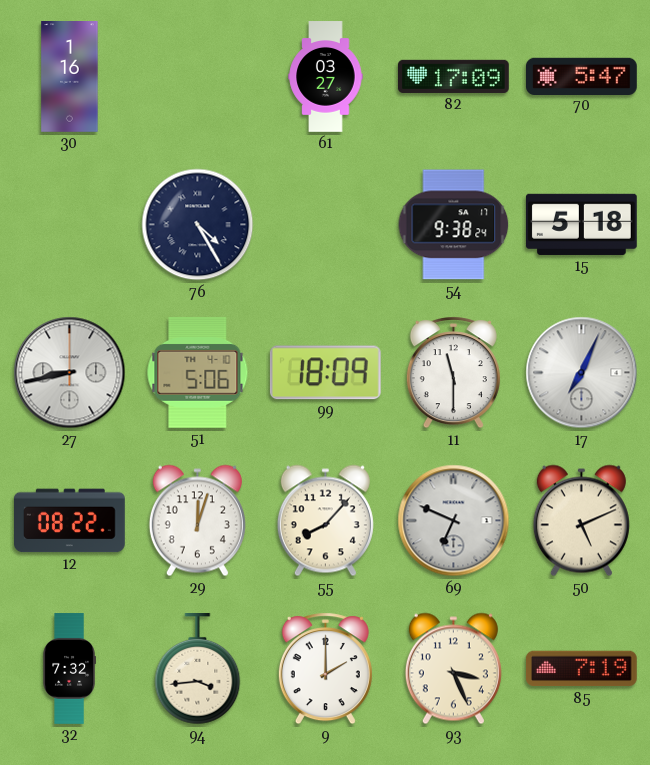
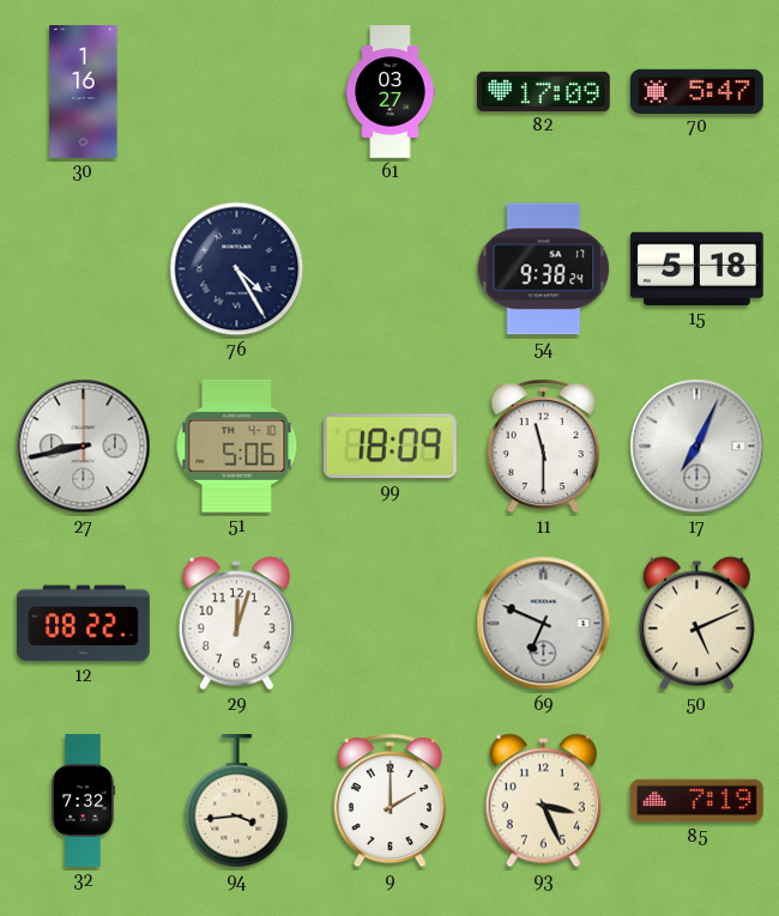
55: 8:07 -> none
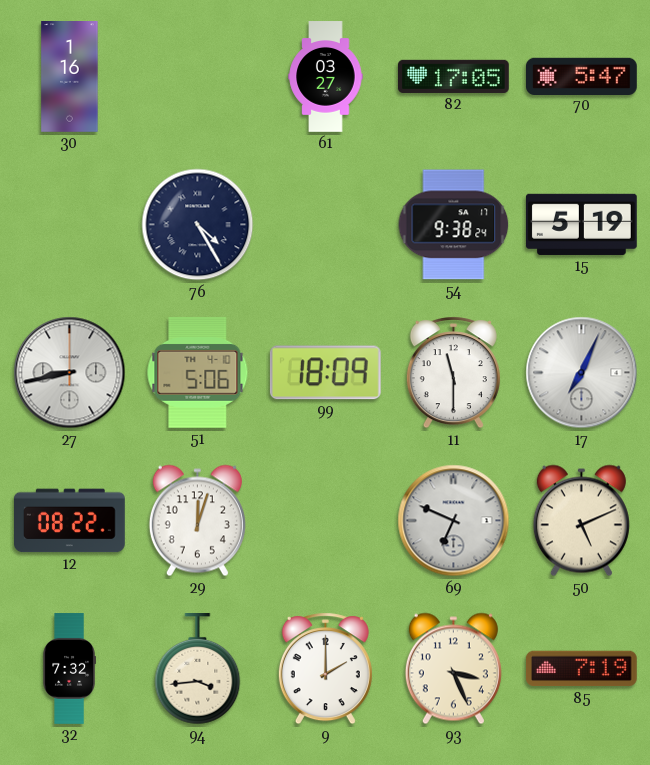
82: 17:09 -> 17:05
15: 5:18 -> 5:19
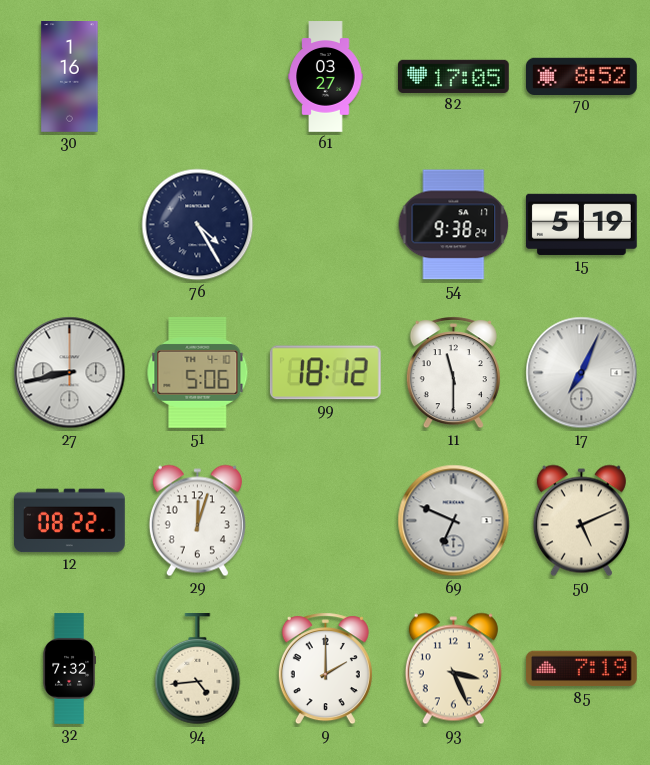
70: 5:47 -> 8:52
99: 18:09 -> 18:12
94: 3:44 -> 4:44
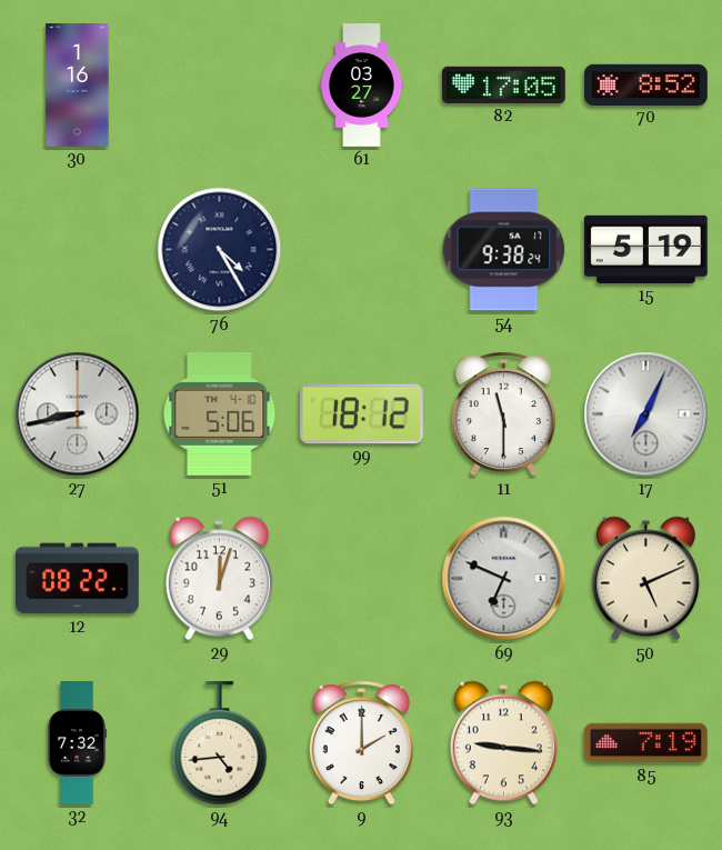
93: 3:26 -> 9:16
